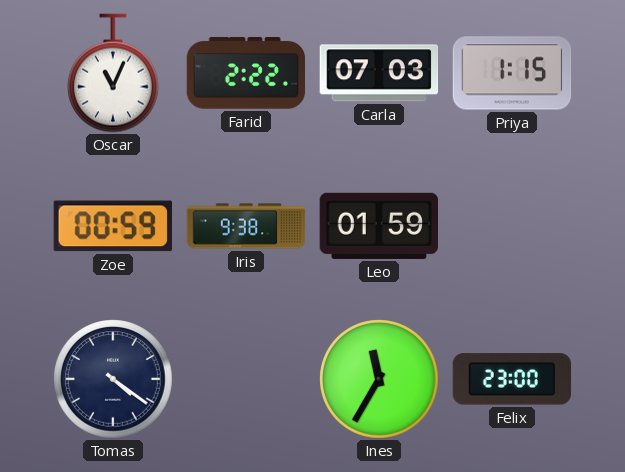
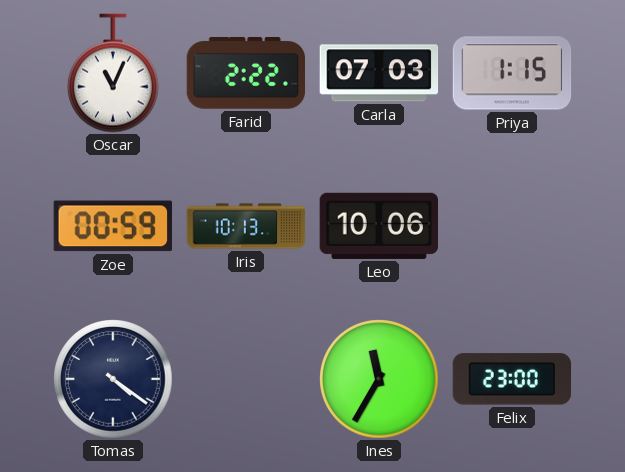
Iris: 9:38 -> 10:13
Leo: 01:59 -> 10:06
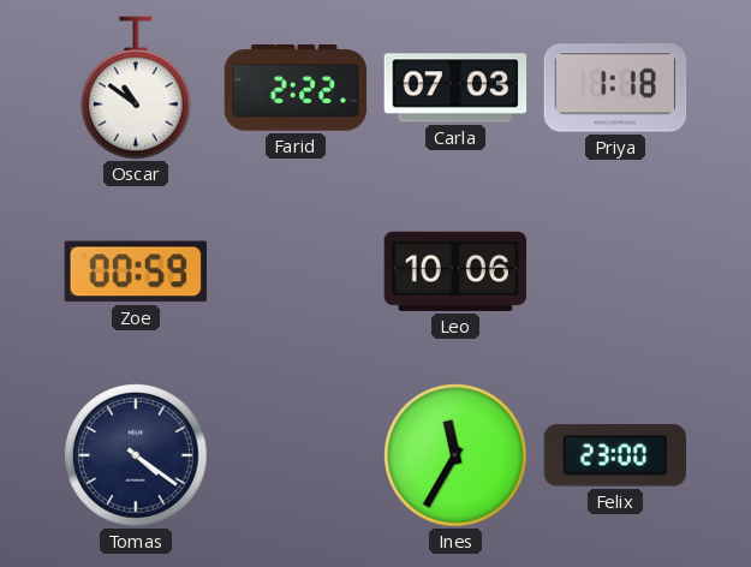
Oscar: 11:04 -> 10:51
Priya: 1:15 -> 1:18
Iris: 10:13 -> none
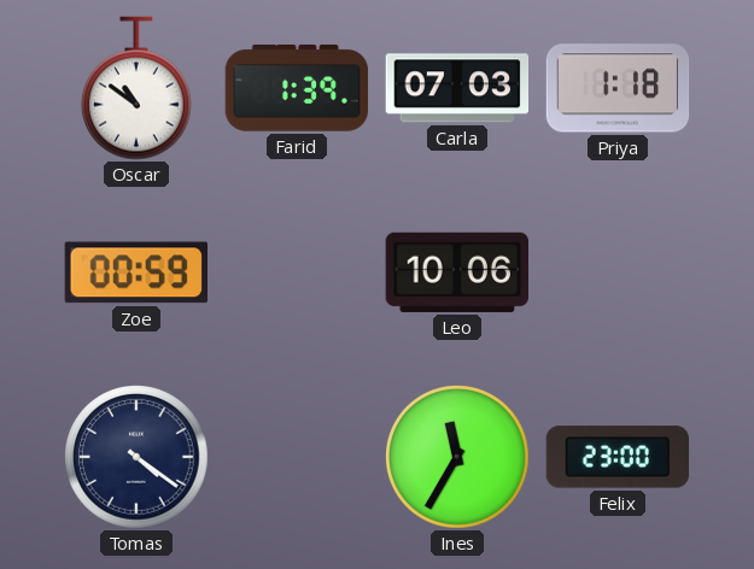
Farid: 2:22 -> 1:39
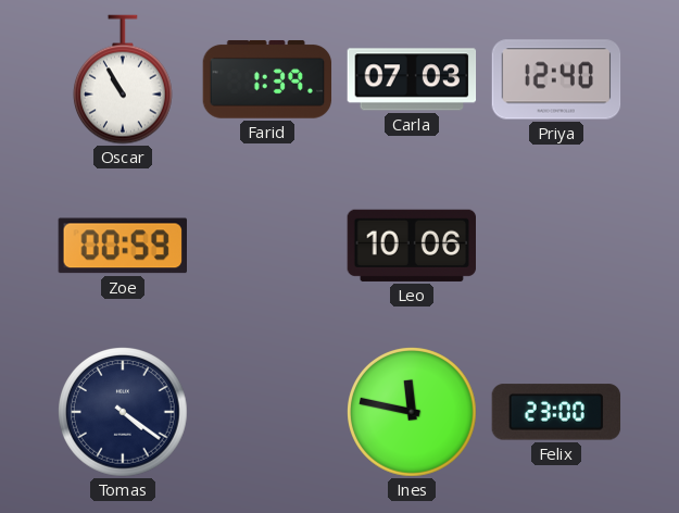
Oscar: 10:51 -> 10:55
Priya: 1:18 -> 12:40
Ines: 11:35 -> 11:47
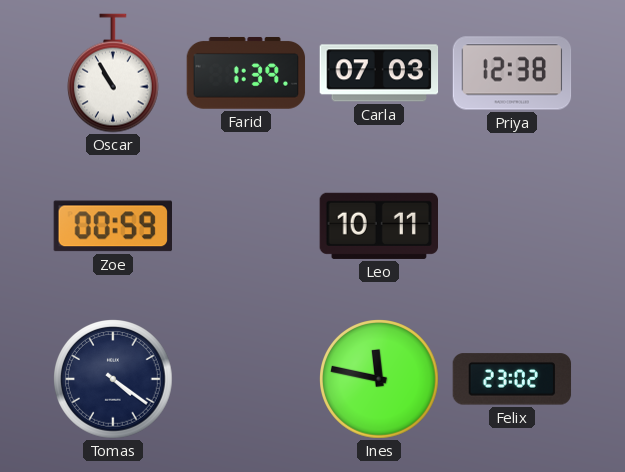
Priya: 12:40 -> 12:38
Leo: 10:06 -> 10:11
Felix: 23:00 -> 23:02
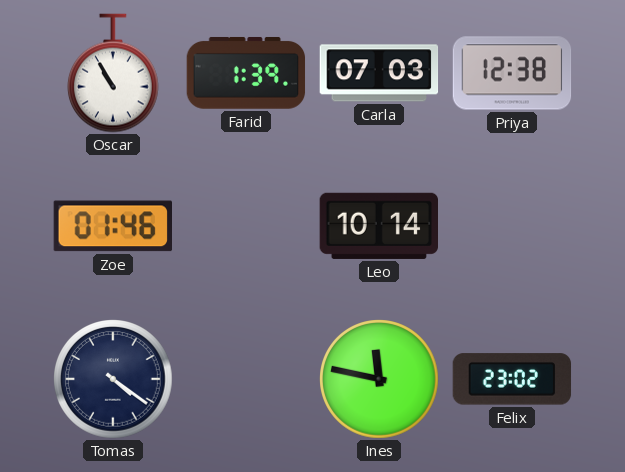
Zoe: 00:59 -> 01:46
Leo: 10:11 -> 10:14
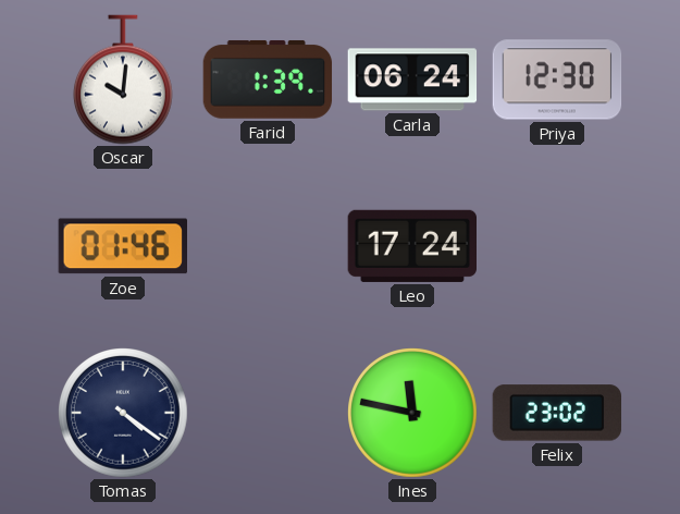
Oscar: 10:55 -> 10:01
Carla: 07:03 -> 06:24
Priya: 12:38 -> 12:30
Leo: 10:14 -> 17:24
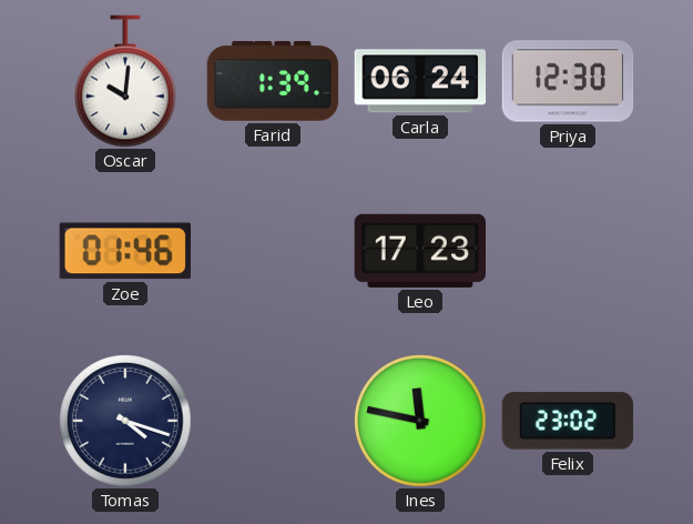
Leo: 17:24 -> 17:23
Tomas: 4:21 -> 4:18
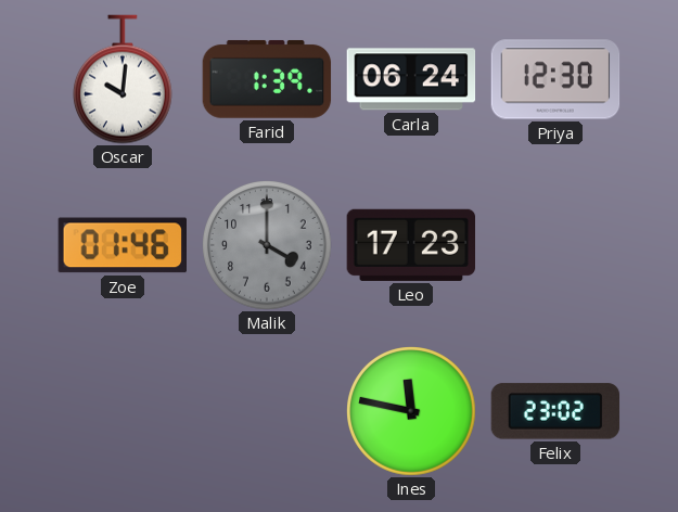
Malik: none -> 4:00
Tomas: 4:18 -> none
